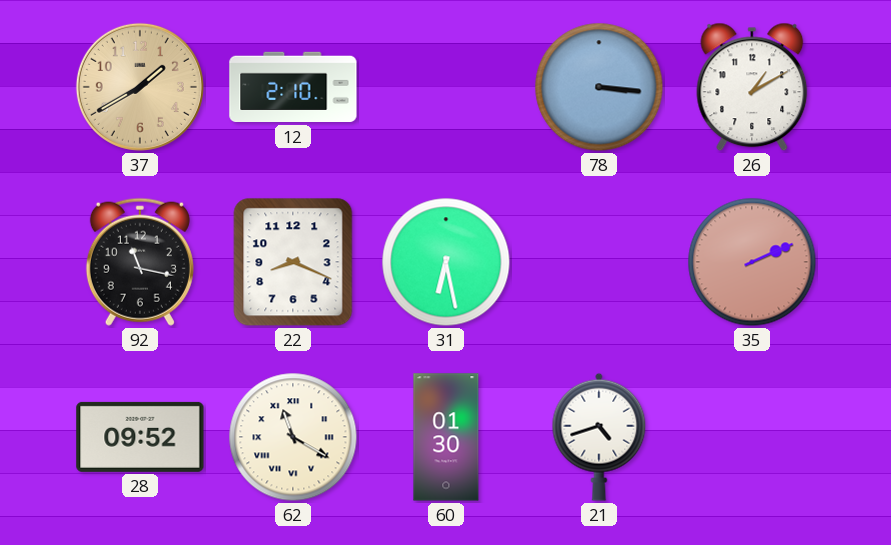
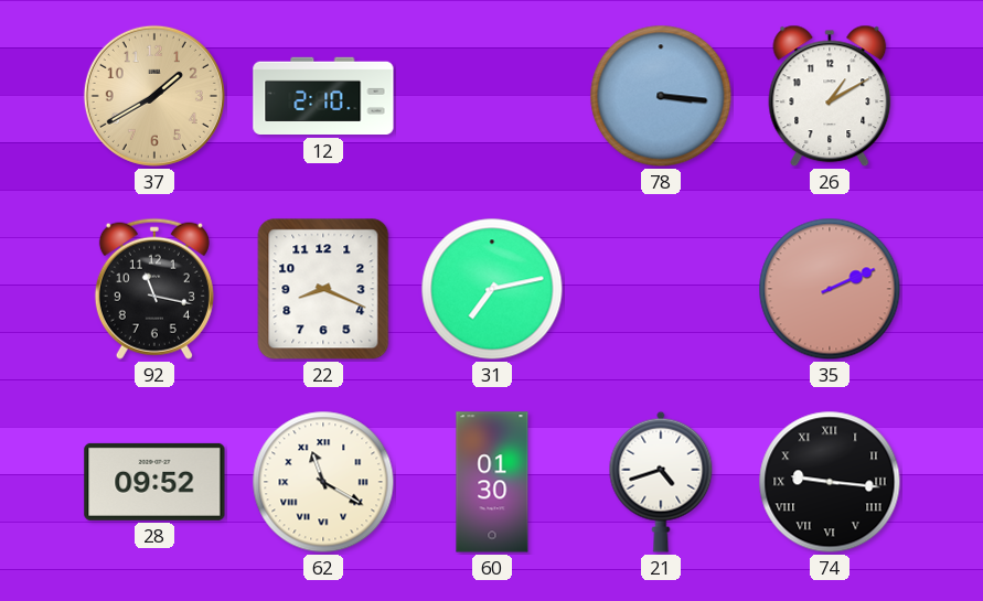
31: 6:28 -> 7:13
74: none -> 9:16
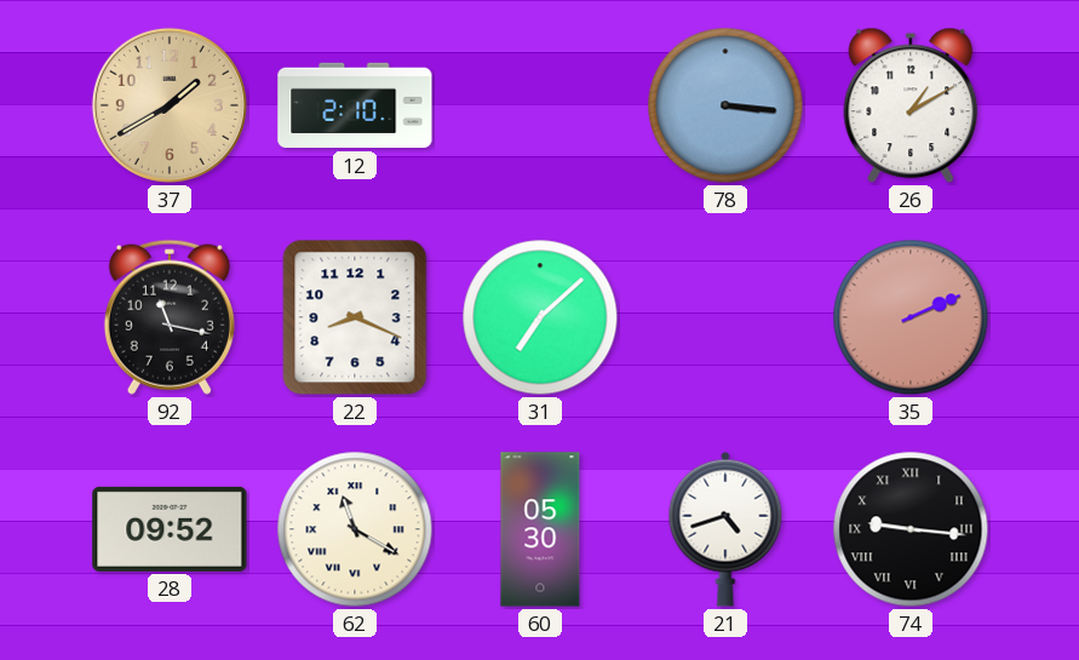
31: 7:13 -> 7:08
60: 01:30 -> 05:30
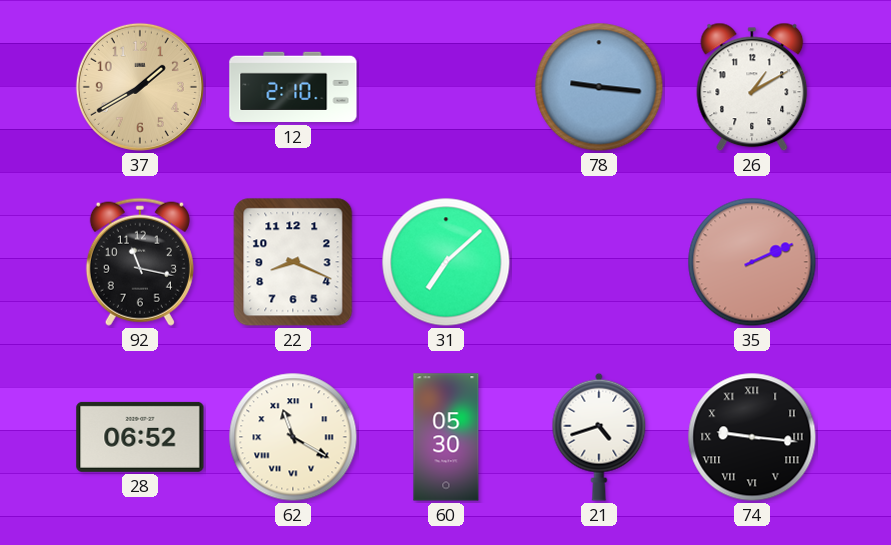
78: 3:16 -> 9:16
28: 09:52 -> 06:52
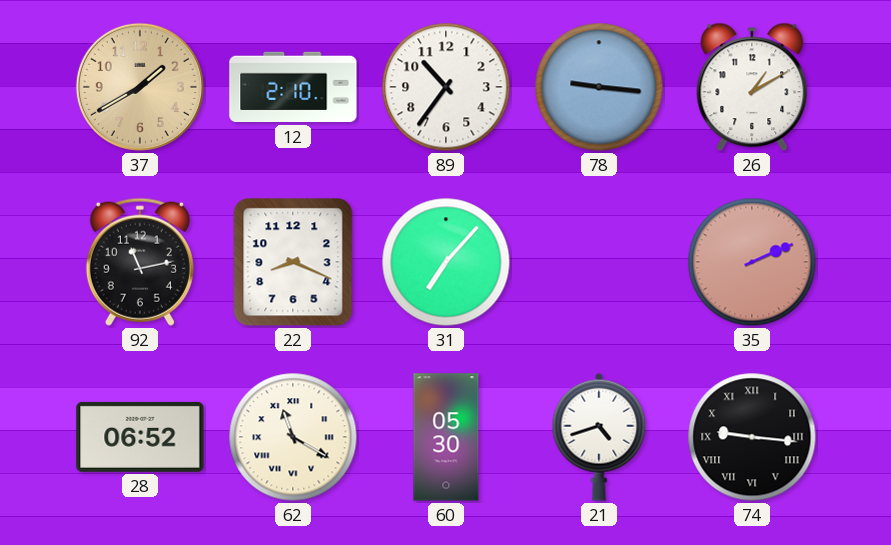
89: none -> 10:36
92: 11:17 -> 11:13
31: 7:08 -> 7:07
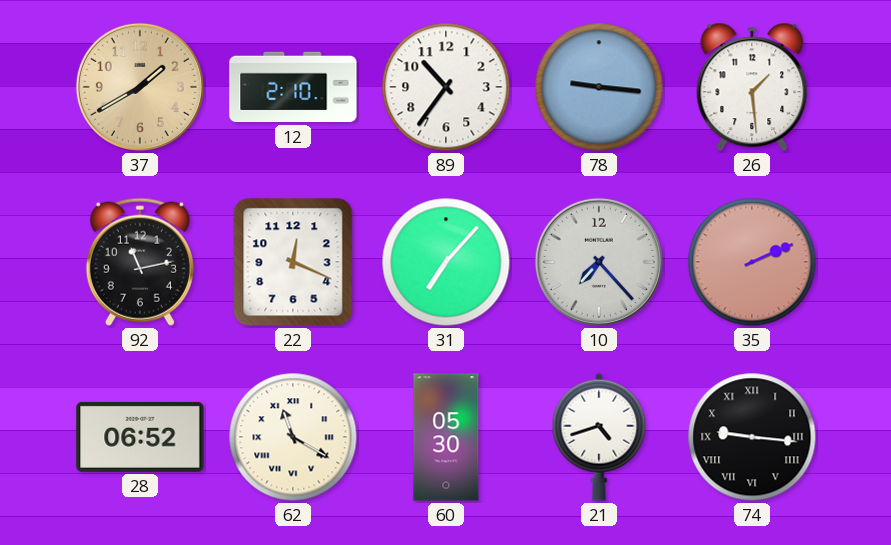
26: 1:10 -> 1:29
22: 8:19 -> 12:19
10: none -> 7:23
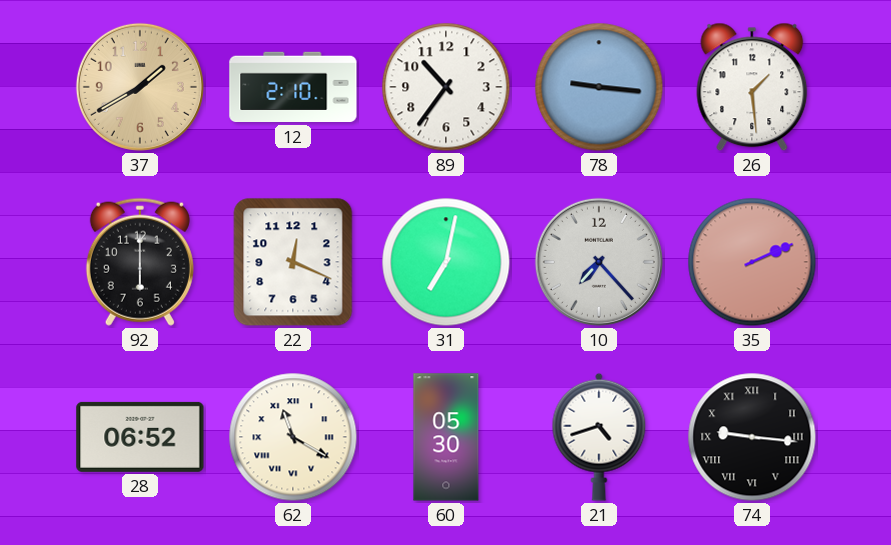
92: 11:13 -> 6:00
31: 7:07 -> 7:02
